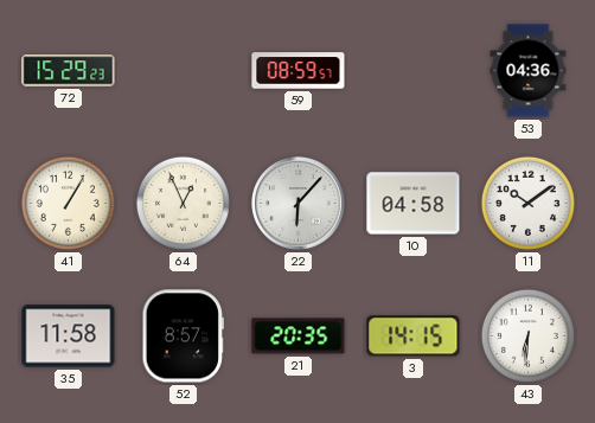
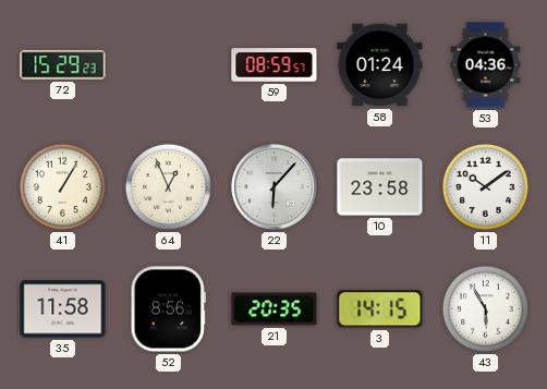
58: none -> 01:24
10: 04:58 -> 23:58
52: 8:57 -> 8:56
43: 6:31 -> 5:55
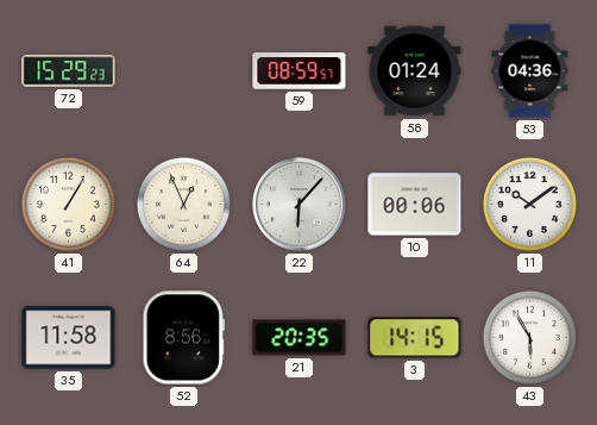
10: 23:58 -> 00:06
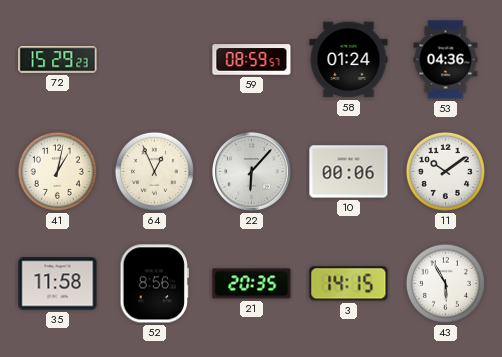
41: 1:05 -> 1:02
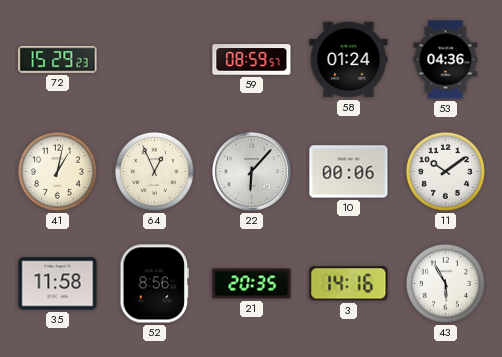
3: 14:15 -> 14:16
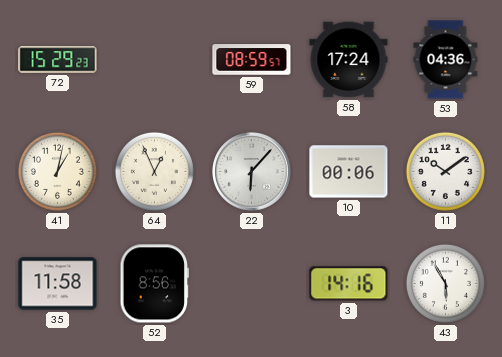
58: 01:24 -> 17:24
21: 20:35 -> none
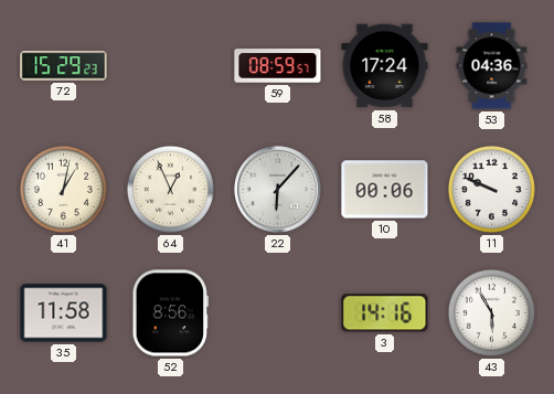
11: 10:09 -> 9:49
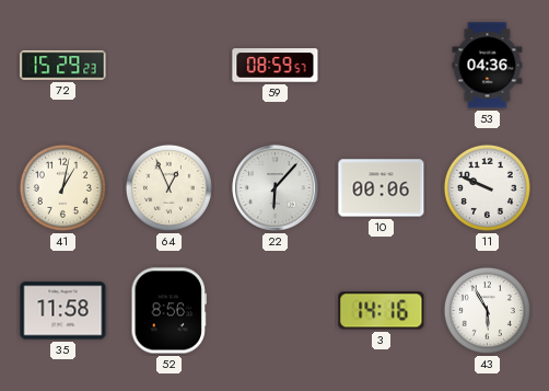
58: 17:24 -> none
